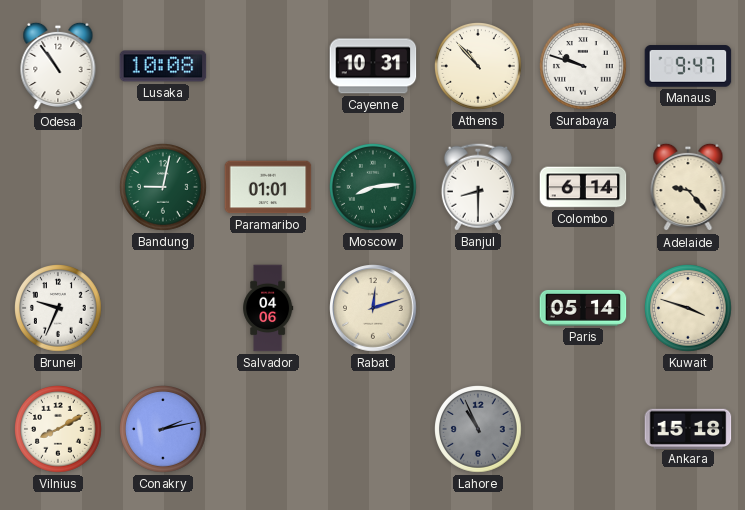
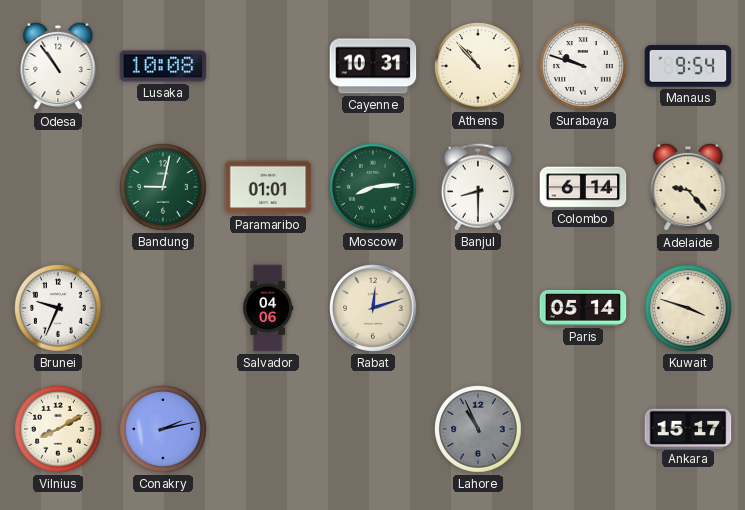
Manaus: 9:47 -> 9:54
Ankara: 15:18 -> 15:17
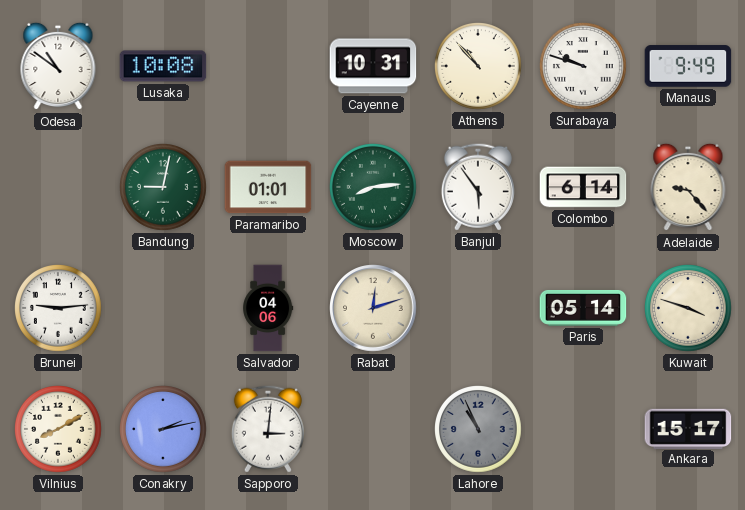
Odesa: 10:54 -> 10:51
Manaus: 9:54 -> 9:49
Banjul: 8:30 -> 5:54
Brunei: 9:34 -> 9:14
Sapporo: none -> 3:01
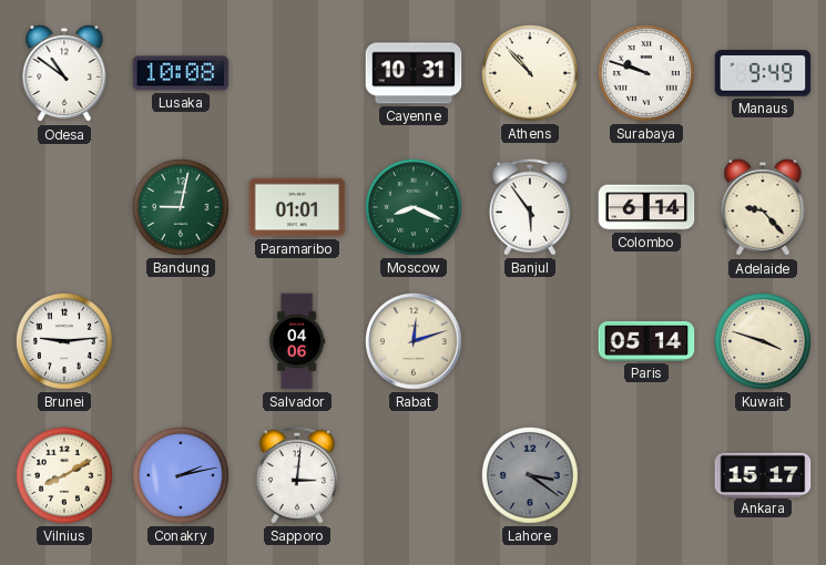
Moscow: 8:14 -> 8:19
Lahore: 10:56 -> 3:21
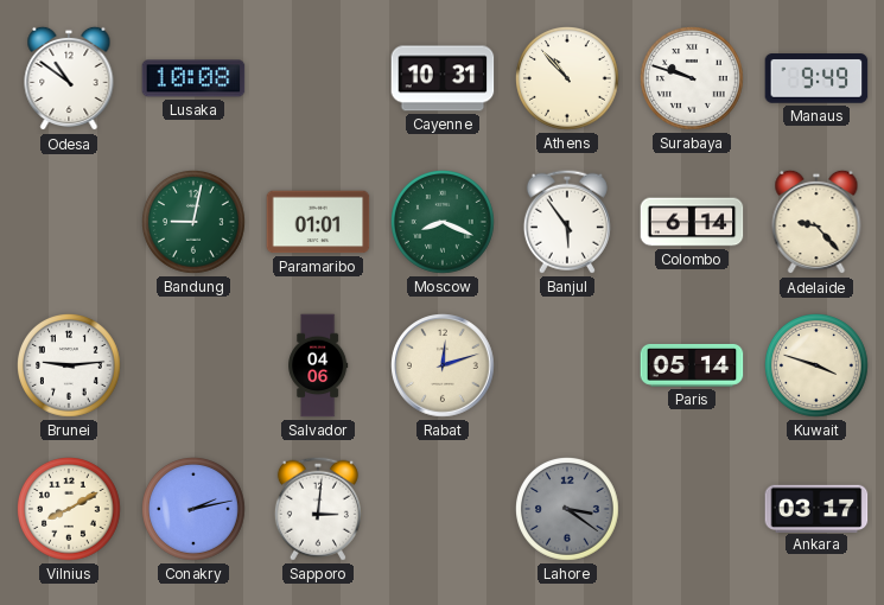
Ankara: 15:17 -> 03:17
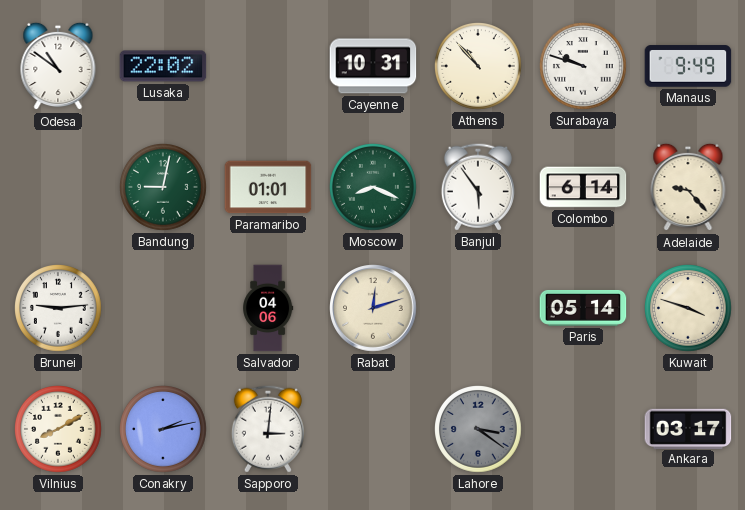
Lusaka: 10:08 -> 22:02
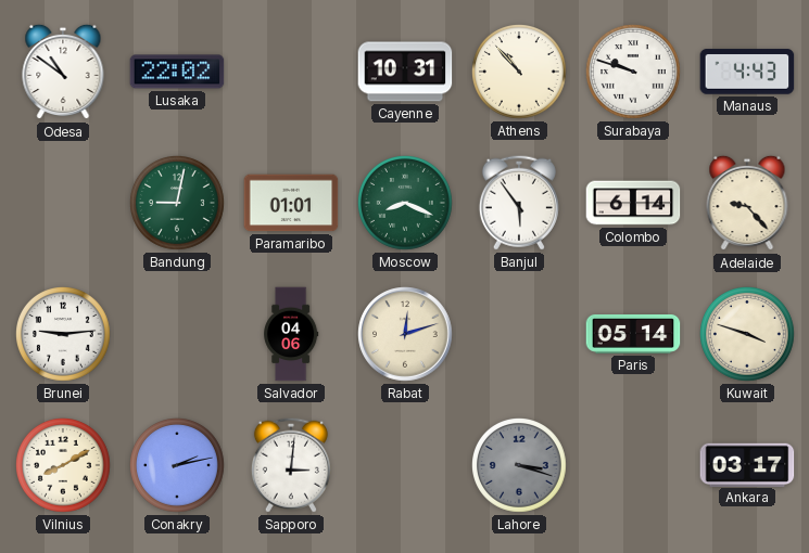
Manaus: 9:49 -> 4:43
Lahore: 3:21 -> 3:18
